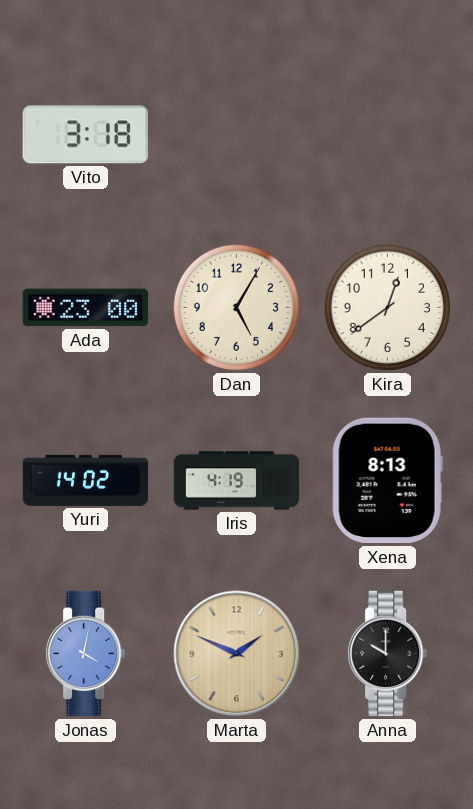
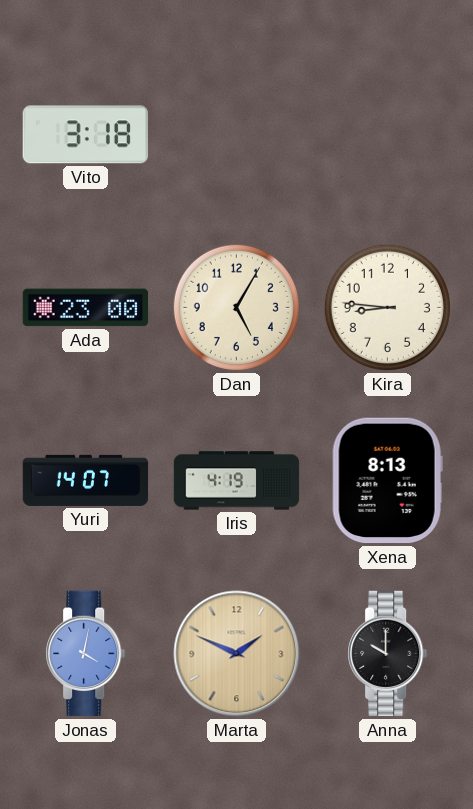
Kira: 12:39 -> 8:46
Yuri: 14:02 -> 14:07
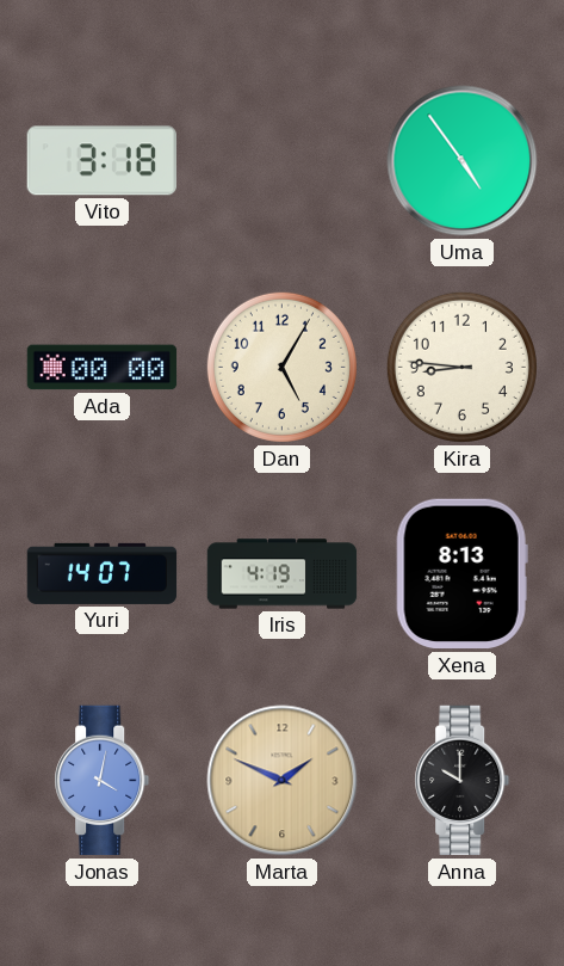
Uma: none -> 4:54
Ada: 23:00 -> 00:00
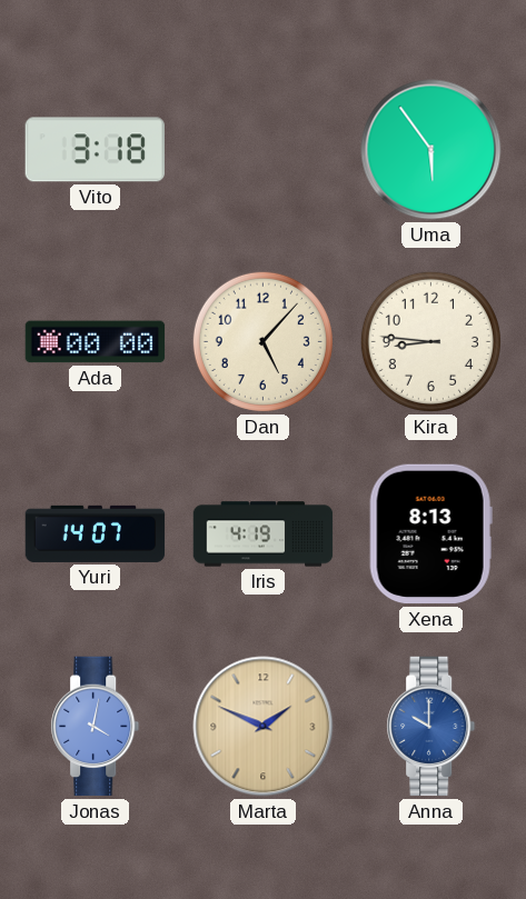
Uma: 4:54 -> 5:54
Dan: 5:05 -> 5:07
Anna dial: black -> blue
